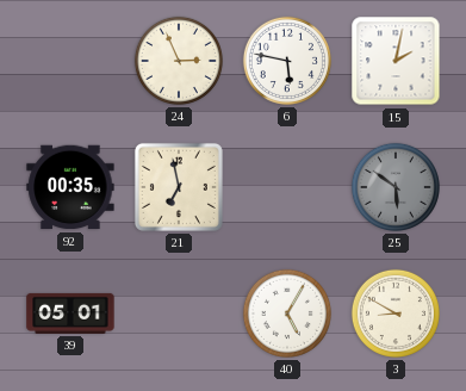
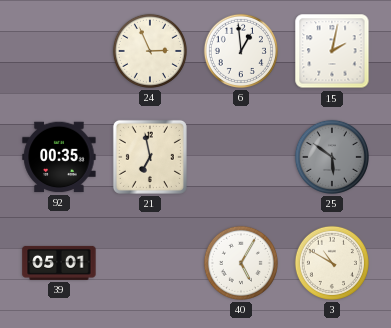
6: 5:47 -> 12:59
3: 8:50 -> 10:50
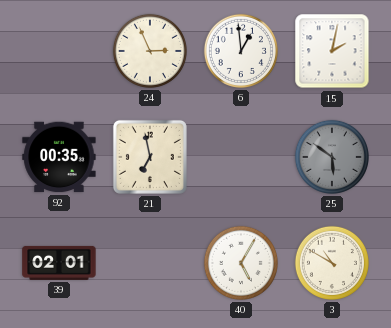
39: 05:01 -> 02:01
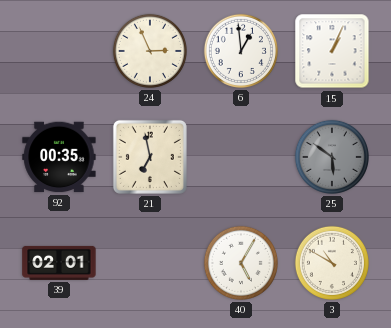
15: 2:02 -> 1:04
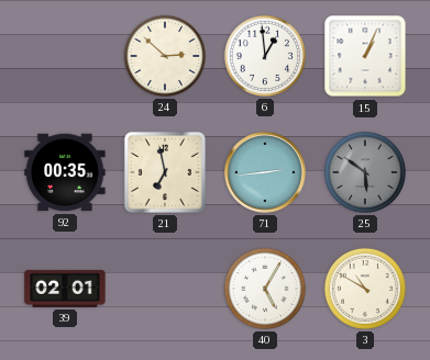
24: 2:56 -> 2:52
71: none -> 2:44
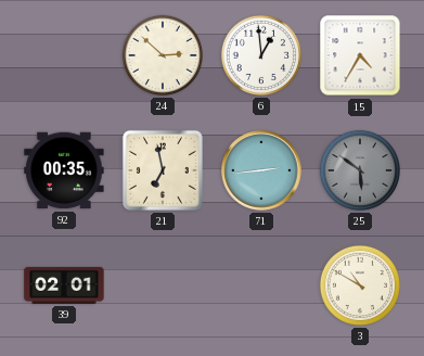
15: 1:04 -> 4:35
40: 5:05 -> none
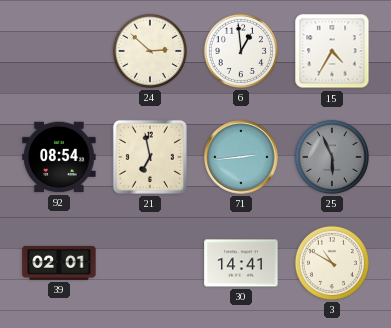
92: 00:35 -> 08:54
25: 5:51 -> 5:56
30: none -> 14:41
